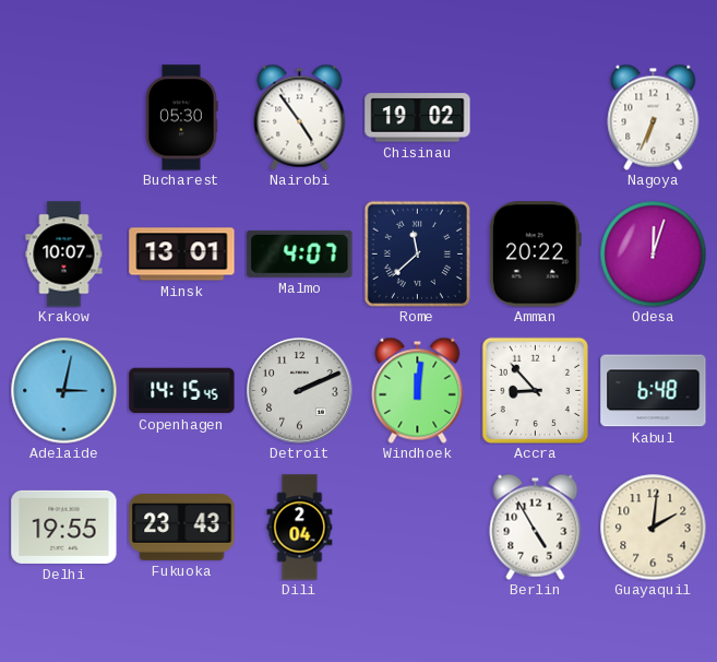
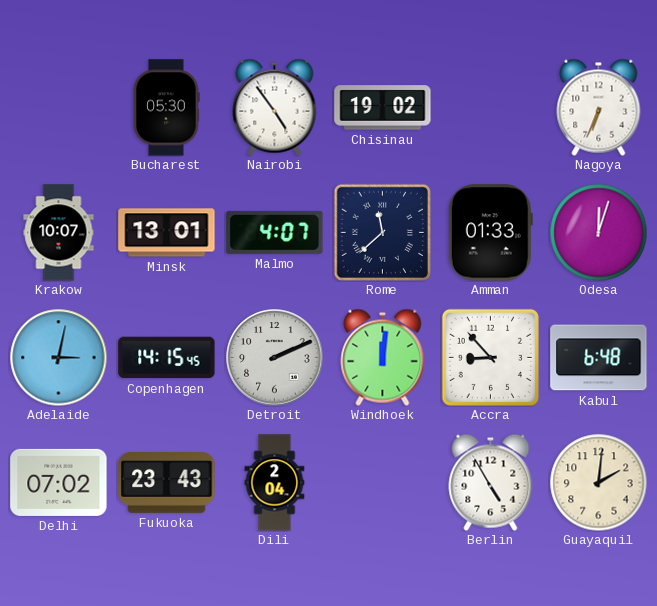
Amman: 20:22 -> 01:33
Delhi: 19:55 -> 07:02
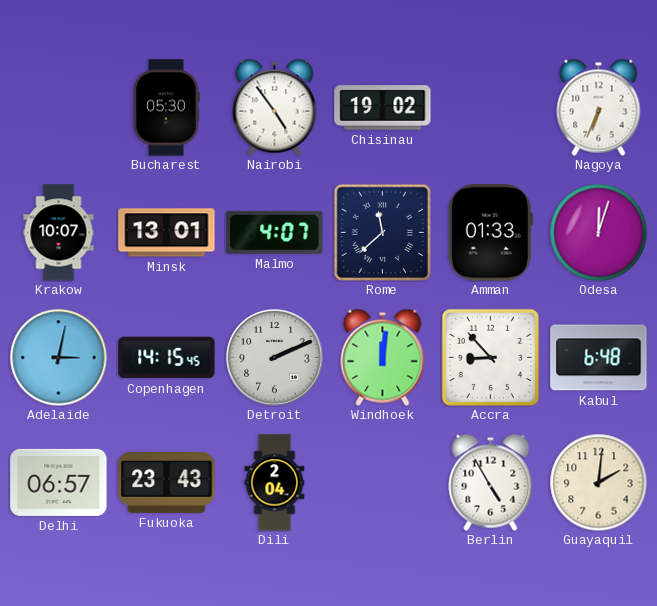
Delhi: 07:02 -> 06:57
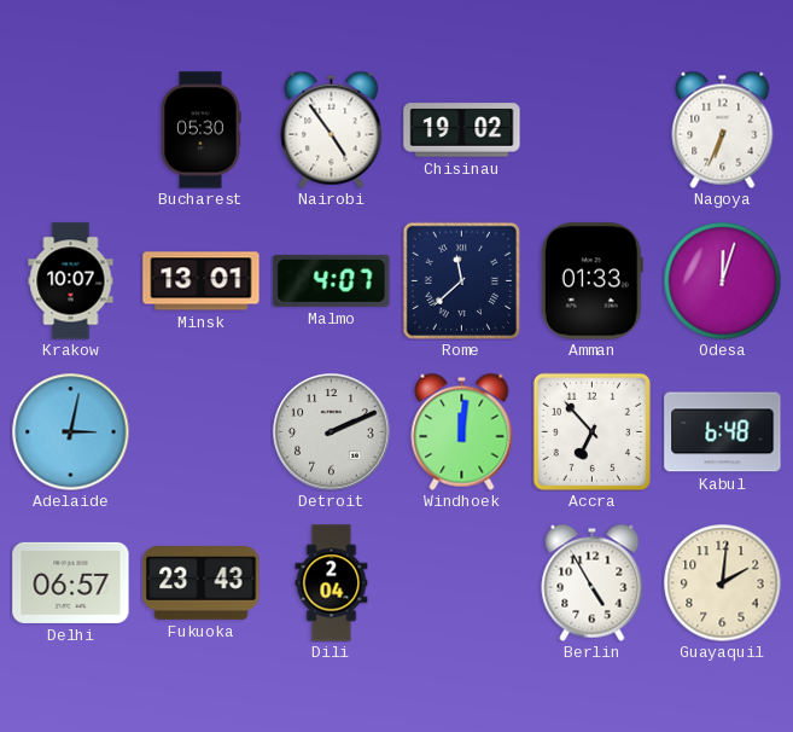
Copenhagen: 14:15 -> none
Accra: 8:53 -> 6:53
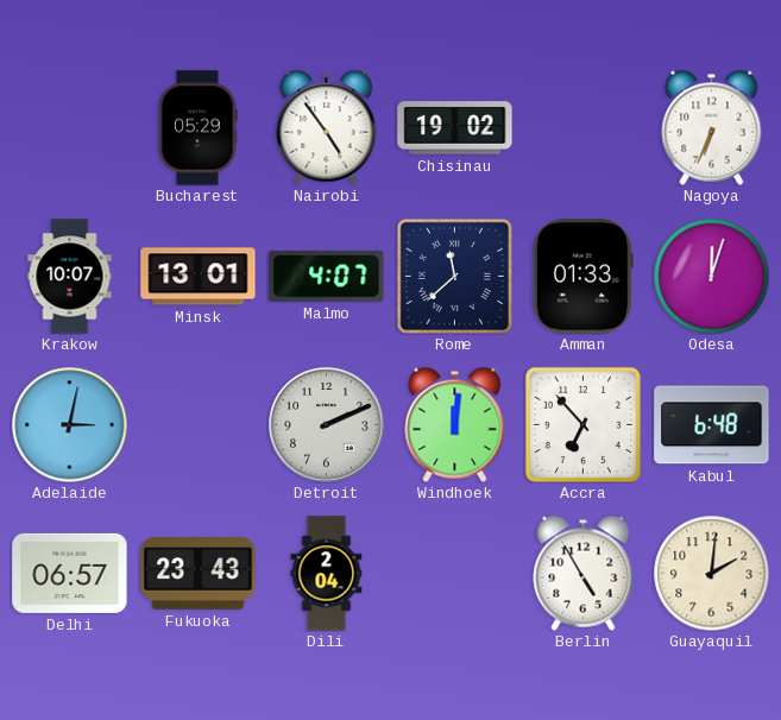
Bucharest: 05:30 -> 05:29
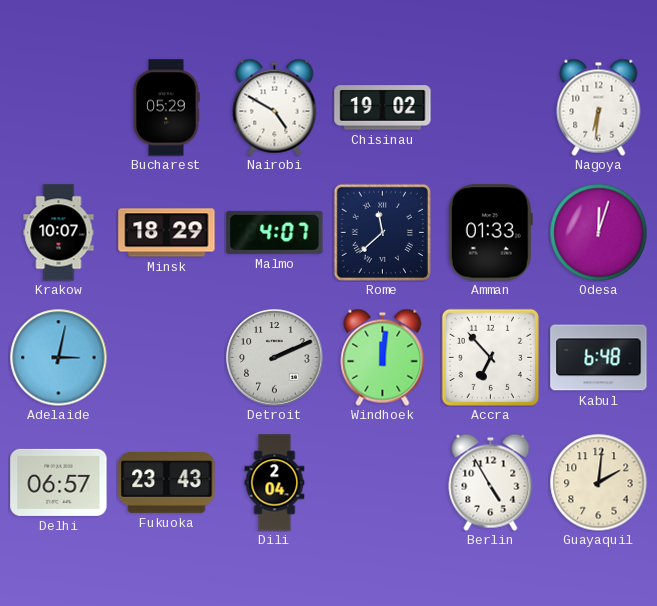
Nairobi: 4:54 -> 4:50
Nagoya: 6:34 -> 6:31
Minsk: 13:01 -> 18:29
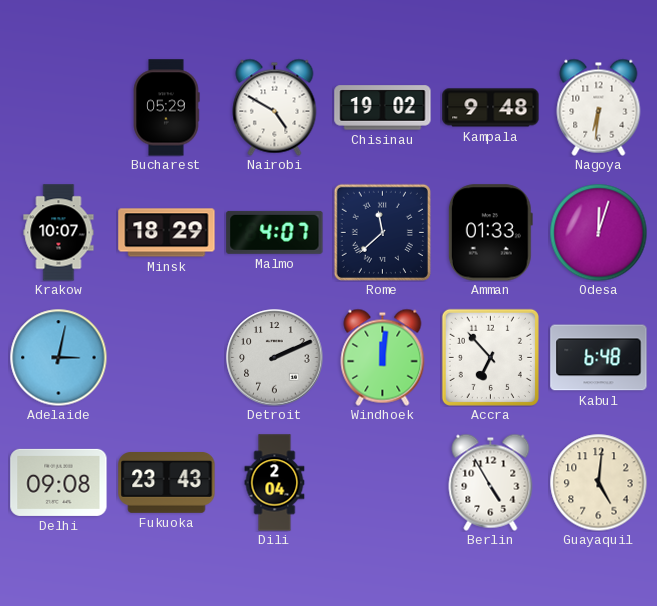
Kampala: none -> 9:48
Delhi: 06:57 -> 09:08
Guayaquil: 2:01 -> 5:01
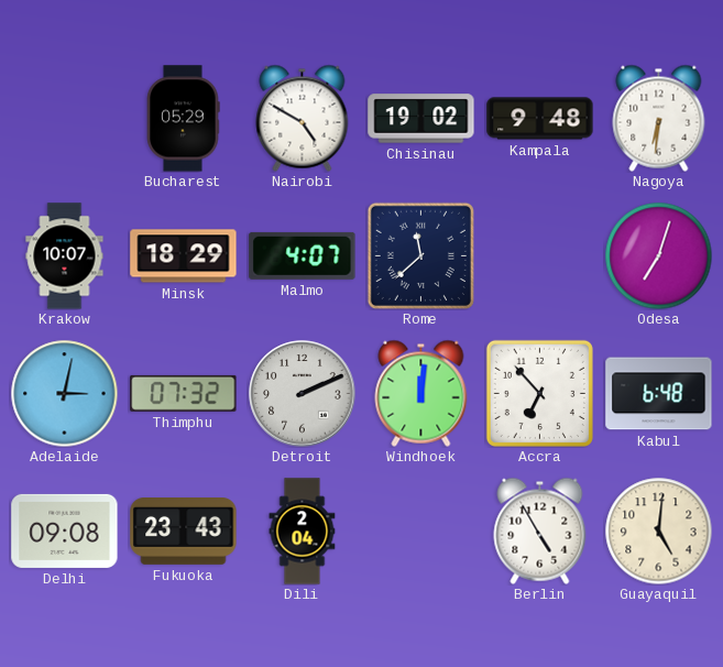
Amman: 01:33 -> none
Odesa: 12:03 -> 7:03
Thimphu: none -> 07:32
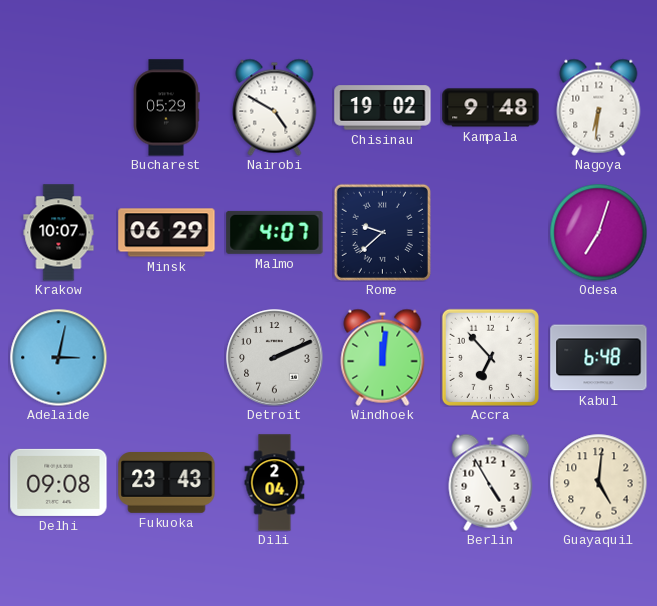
Minsk: 18:29 -> 06:29
Rome: 11:38 -> 9:38
Thimphu: 07:32 -> none
